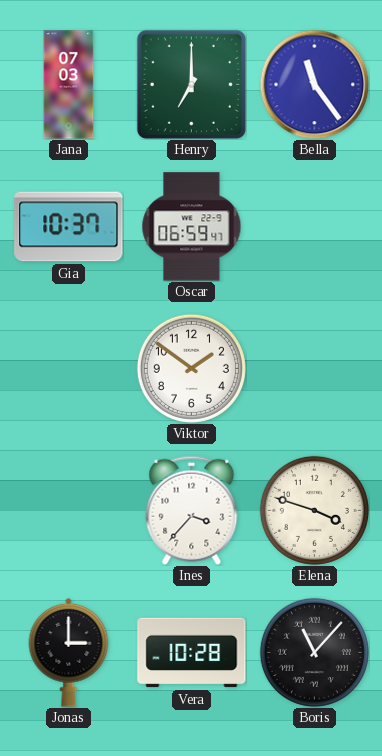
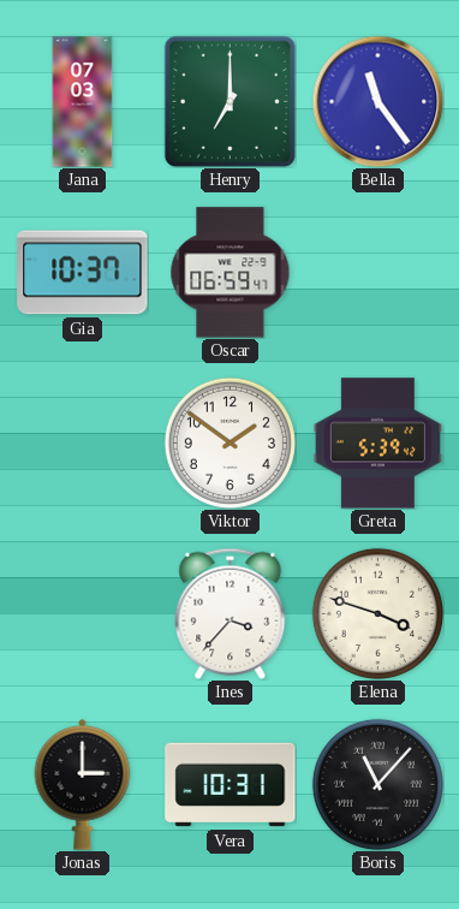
Greta: none -> 5:39
Vera: 10:28 -> 10:31
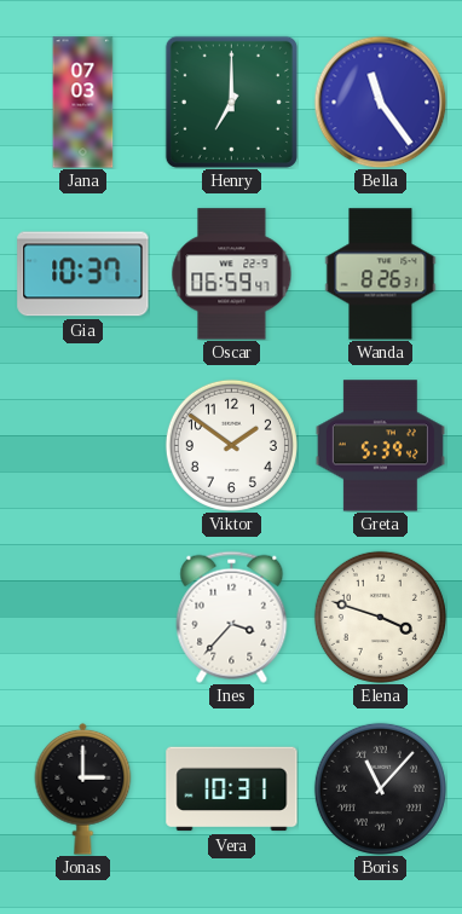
Wanda: none -> 8:26
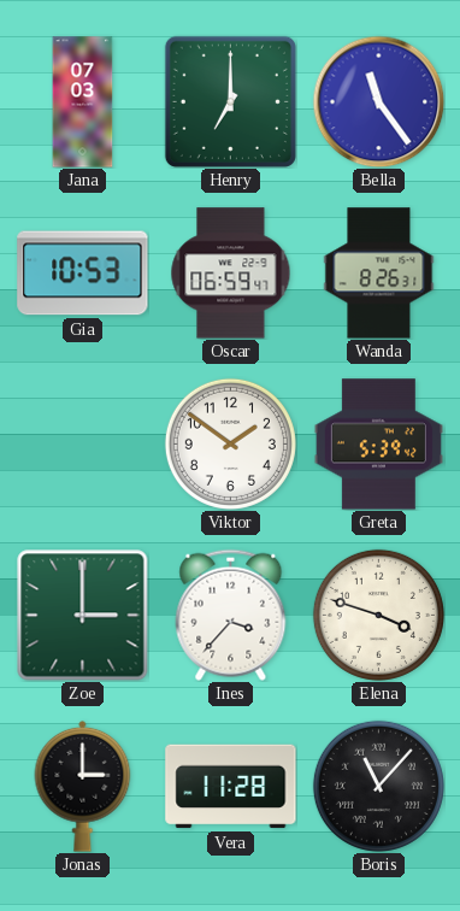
Gia: 10:37 -> 10:53
Zoe: none -> 3:00
Vera: 10:31 -> 11:28
